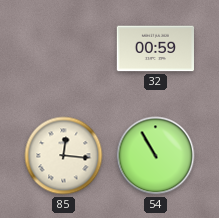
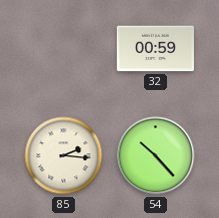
85: 12:16 -> 2:16
54: 10:55 -> 10:23
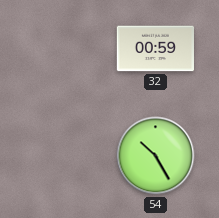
85: 2:16 -> none
54: 10:23 -> 10:25
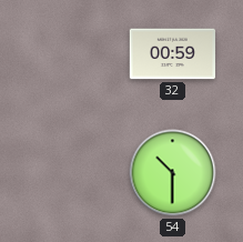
54: 10:25 -> 10:30
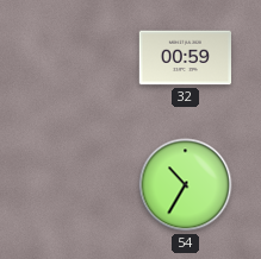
54: 10:30 -> 10:35
